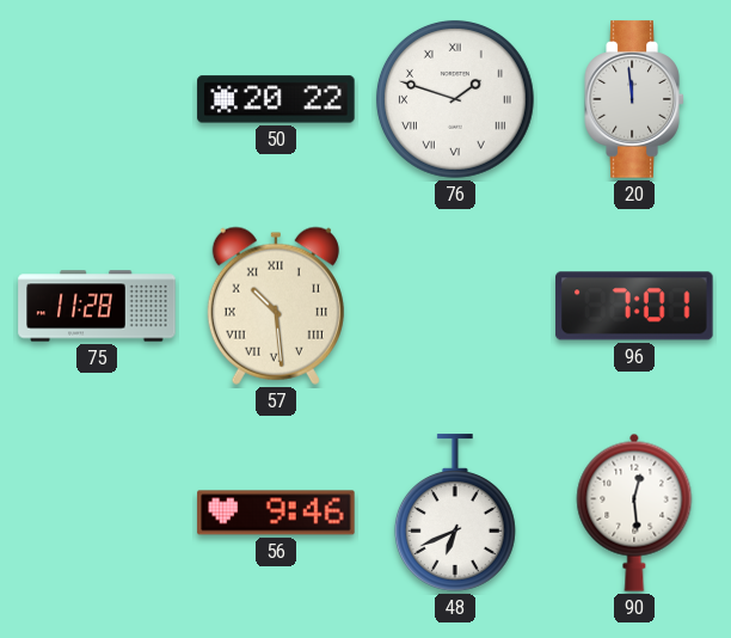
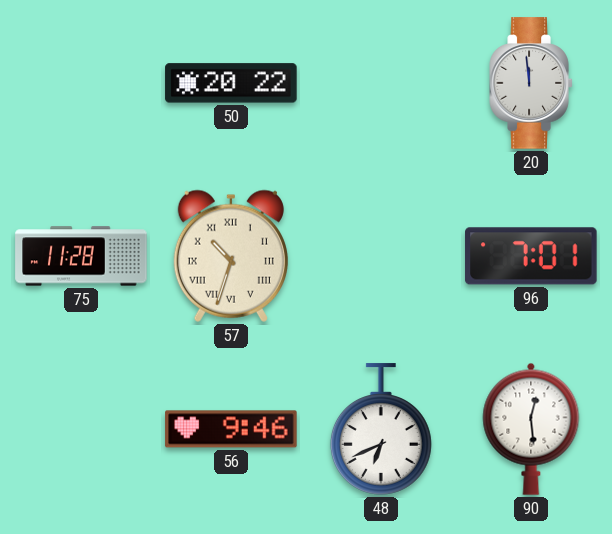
76: 1:48 -> none
57: 10:29 -> 10:33
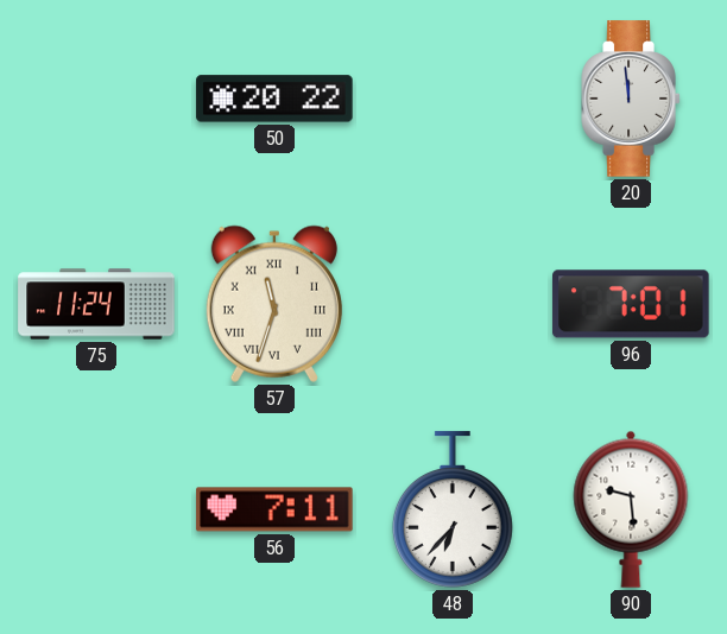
75: 11:28 -> 11:24
57: 10:33 -> 11:33
56: 9:46 -> 7:11
48: 6:41 -> 6:37
90: 12:29 -> 9:29
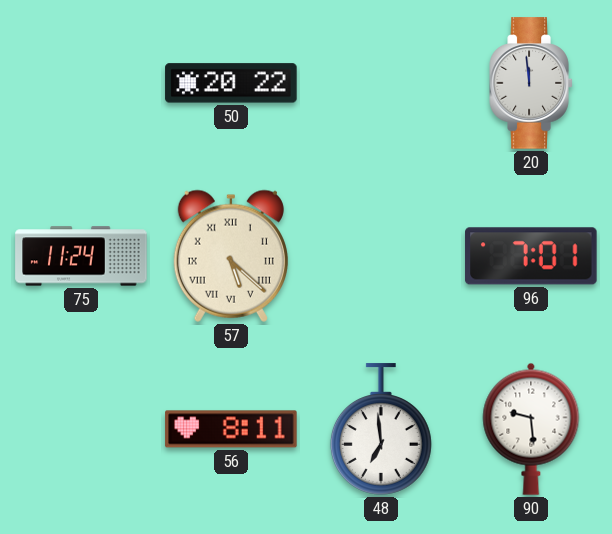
57: 11:33 -> 5:22
56: 7:11 -> 8:11
48: 6:37 -> 6:59
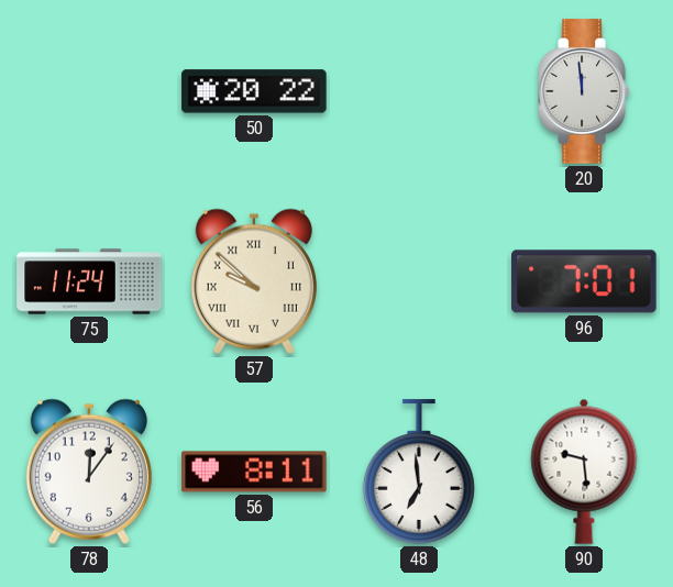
57: 5:22 -> 9:52
78: none -> 12:06
